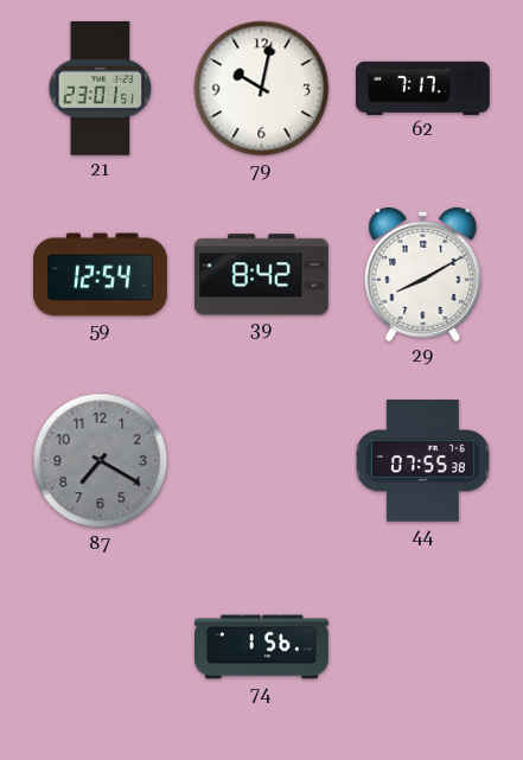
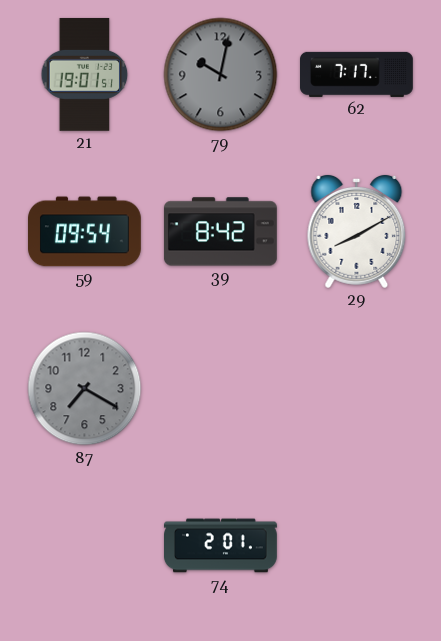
21: 23:01 -> 19:01
79 dial: white -> grey
59: 12:54 -> 09:54
44: 07:55 -> none
74: 1:56 -> 2:01
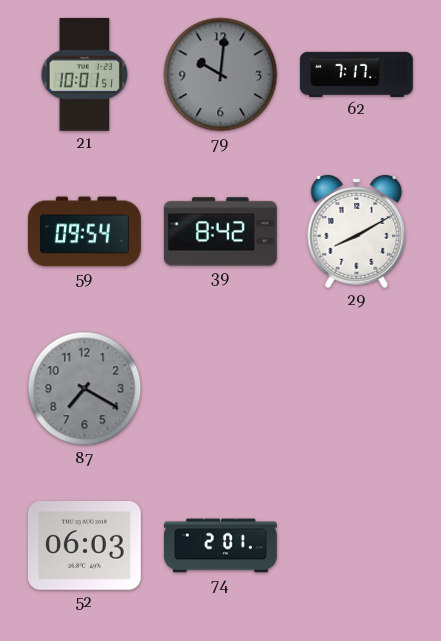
21: 19:01 -> 10:01
79: 10:02 -> 10:01
52: none -> 06:03
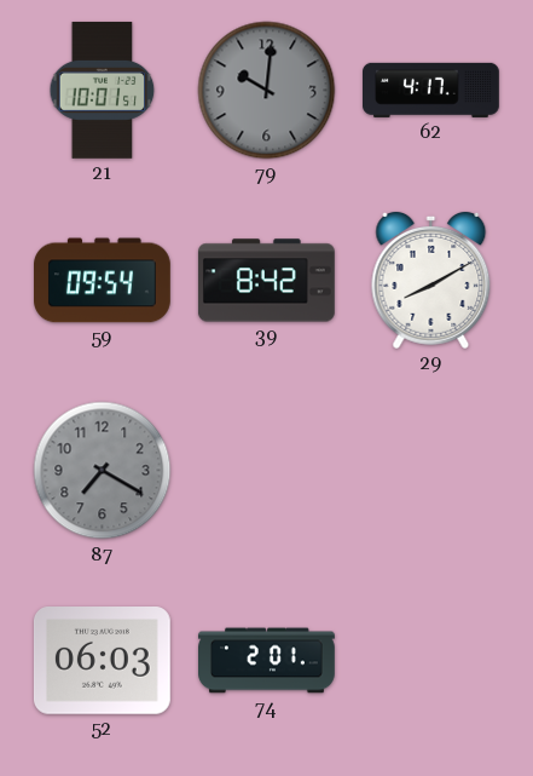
62: 7:17 -> 4:17
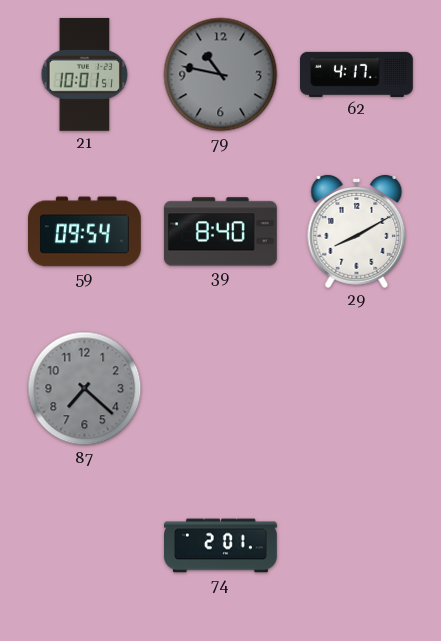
79: 10:01 -> 10:47
39: 8:42 -> 8:40
87: 7:20 -> 7:22
52: 06:03 -> none
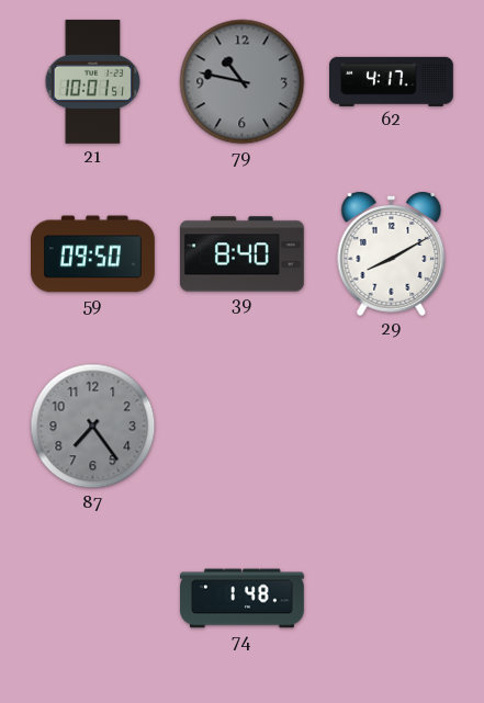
59: 09:54 -> 09:50
87: 7:22 -> 7:24
74: 2:01 -> 1:48
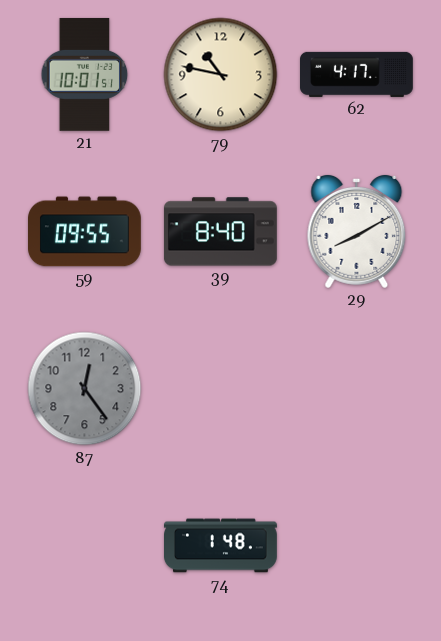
79 dial: grey -> cream
59: 09:50 -> 09:55
87: 7:24 -> 12:24
